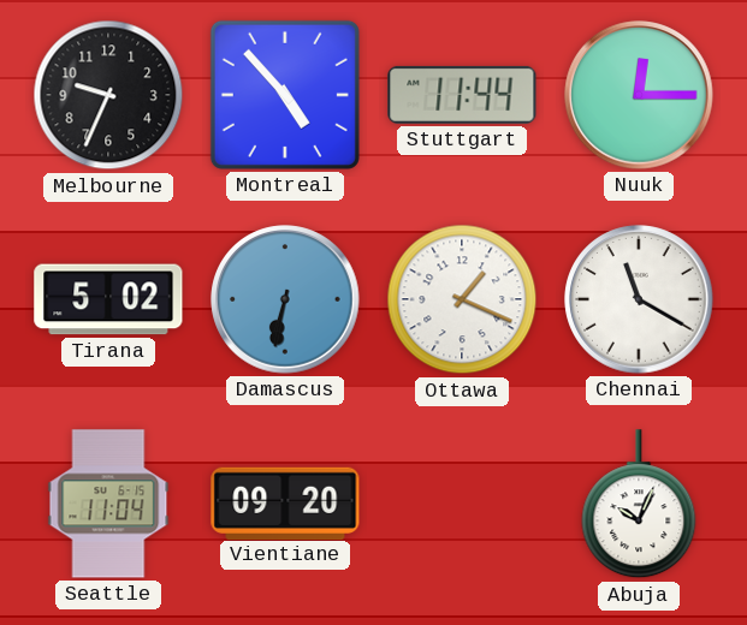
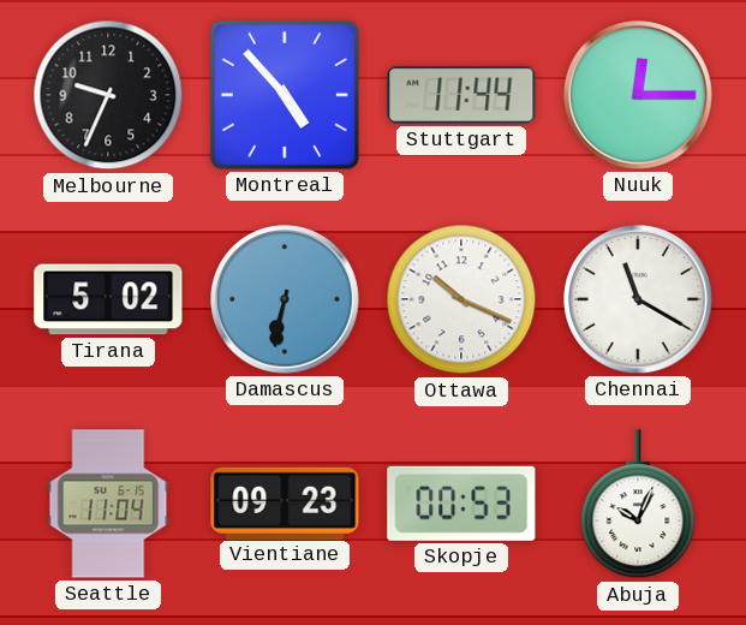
Ottawa: 1:19 -> 10:19
Vientiane: 09:20 -> 09:23
Skopje: none -> 00:53
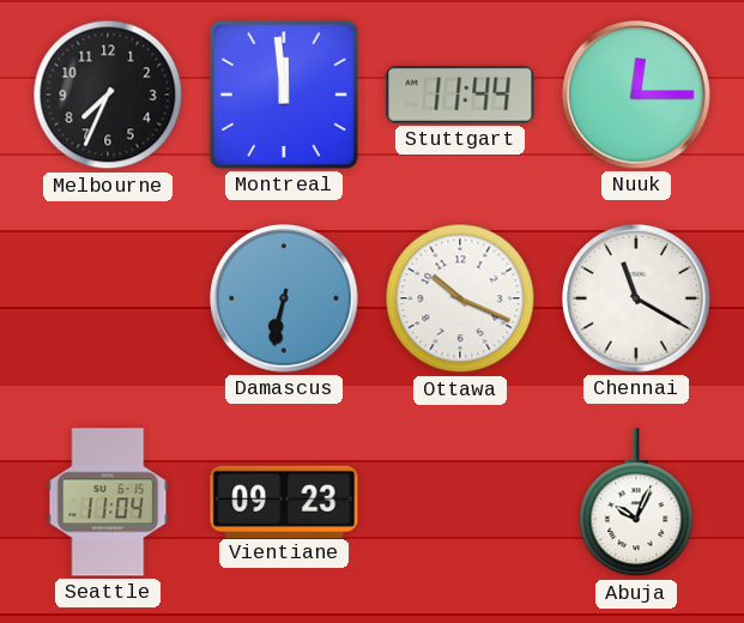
Melbourne: 9:34 -> 7:34
Montreal: 4:53 -> 11:59
Tirana: 5:02 -> none
Skopje: 00:53 -> none
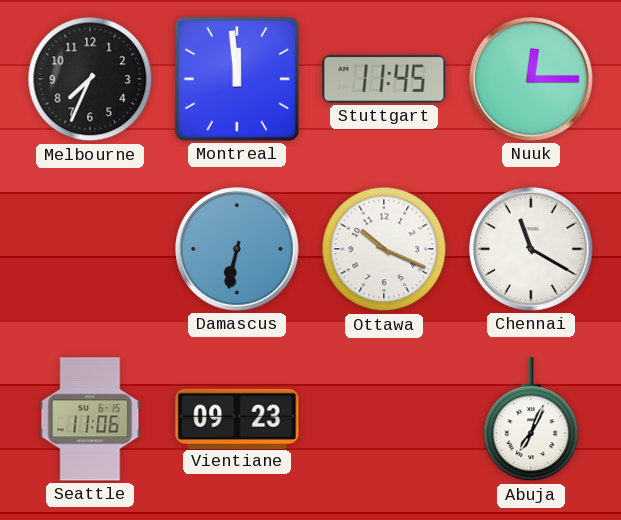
Stuttgart: 11:44 -> 11:45
Seattle: 11:04 -> 11:06
Abuja: 10:04 -> 7:04
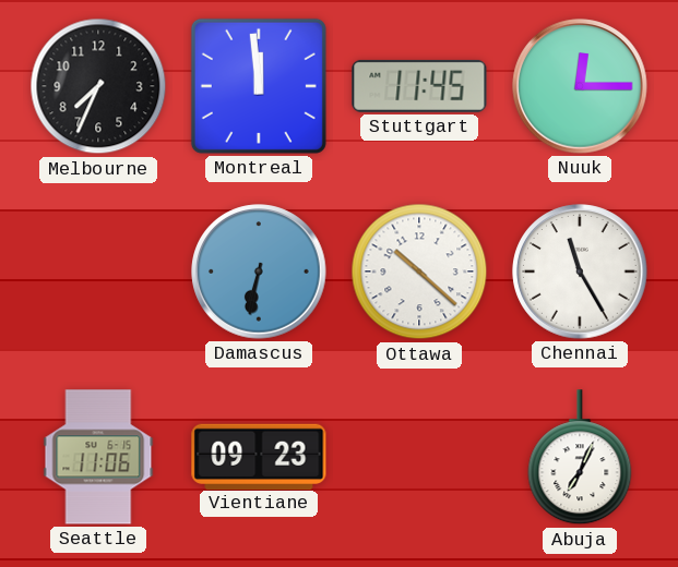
Ottawa: 10:19 -> 10:22
Chennai: 11:20 -> 11:25
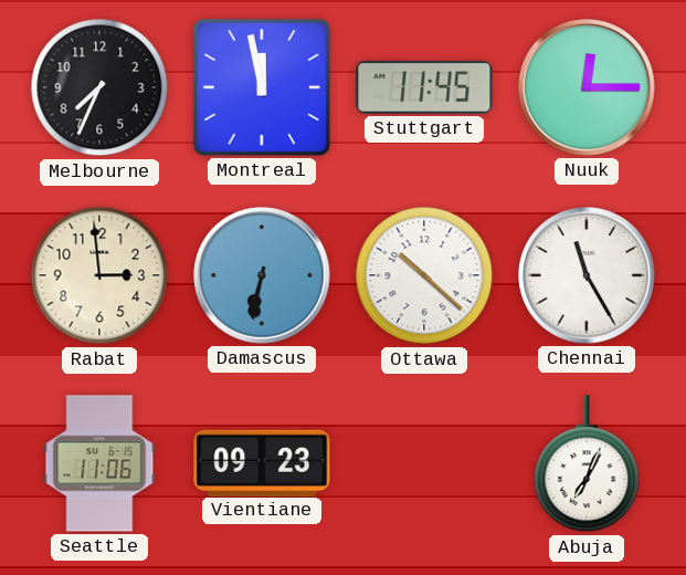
Montreal: 11:59 -> 11:58
Rabat: none -> 2:59
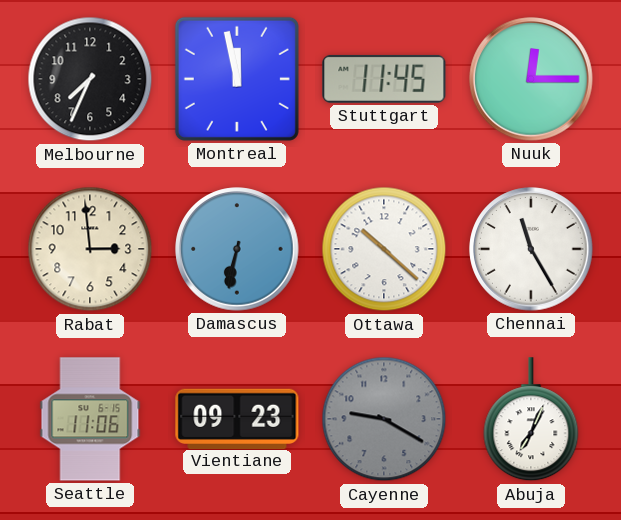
Cayenne: none -> 9:20
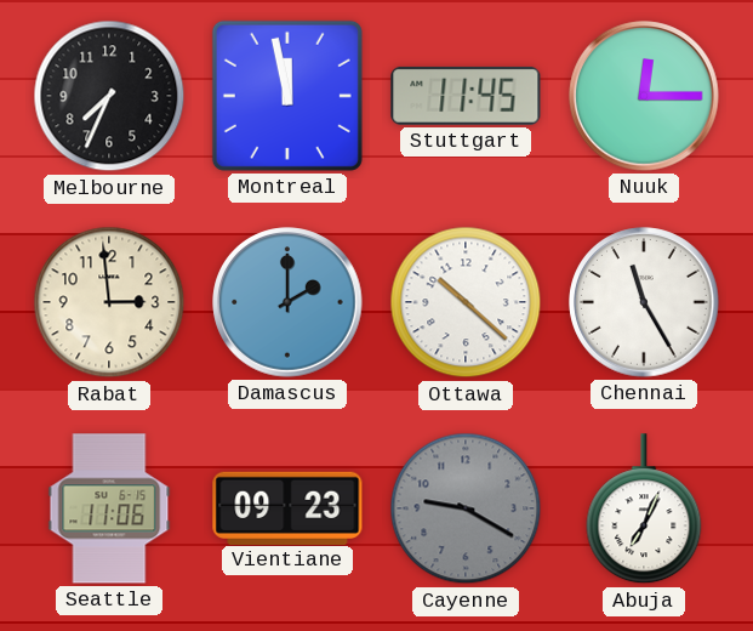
Damascus: 6:32 -> 2:00
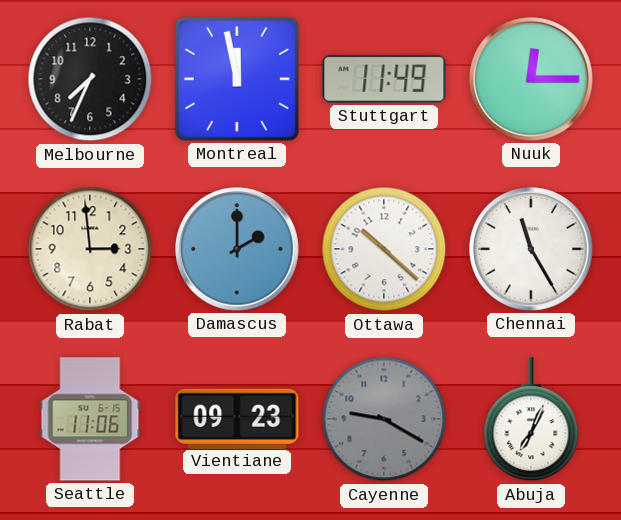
Stuttgart: 11:45 -> 11:49
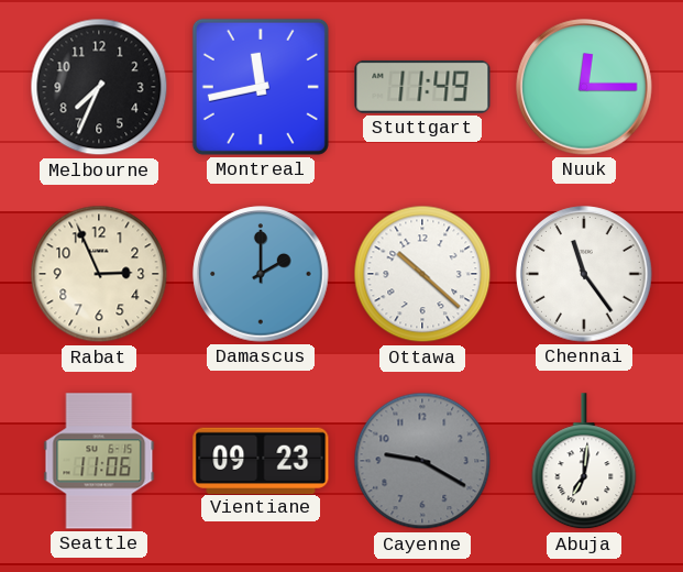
Montreal: 11:58 -> 11:43
Rabat: 2:59 -> 2:56
Chennai: 11:25 -> 11:24
Abuja: 7:04 -> 7:01
